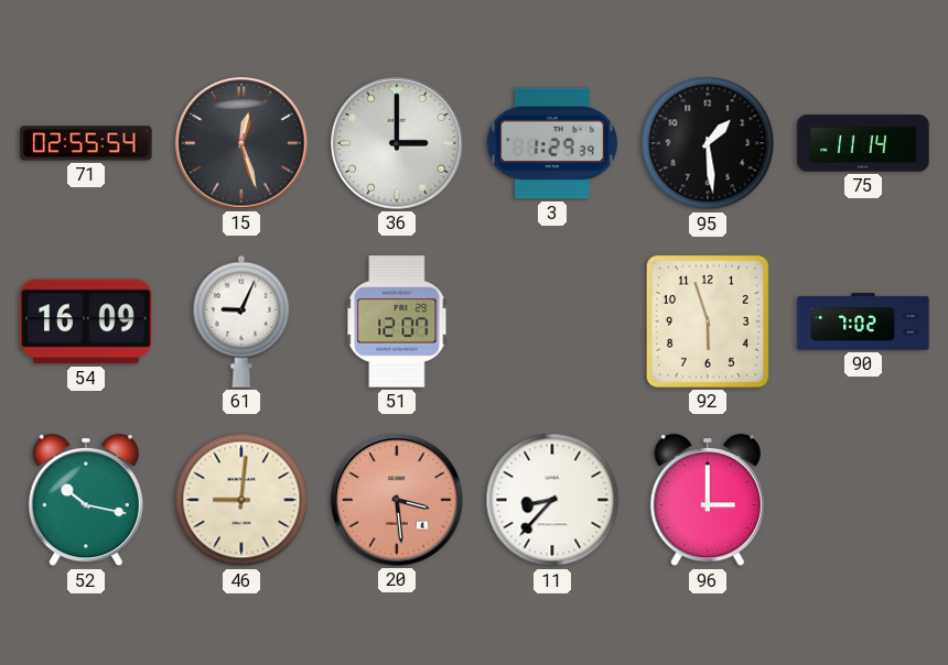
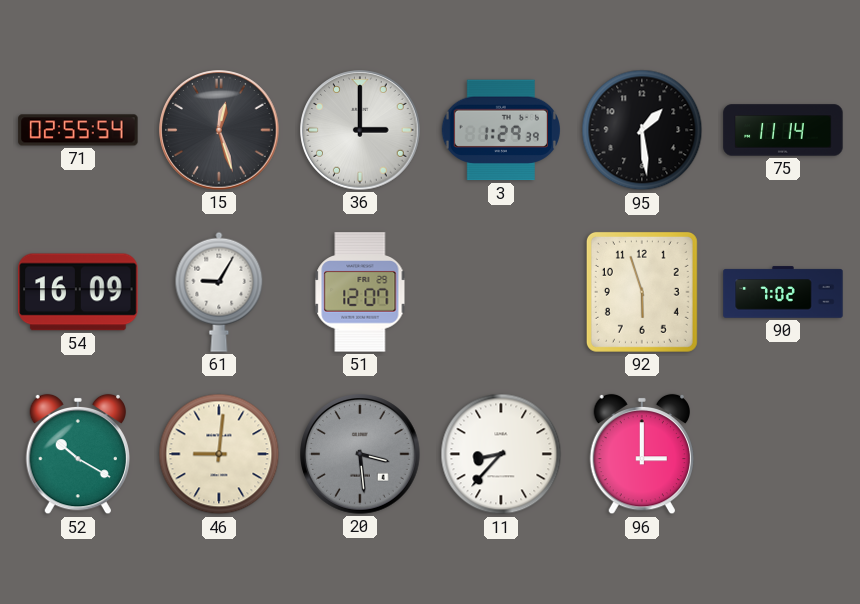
61: 9:04 -> 9:05
52: 10:17 -> 10:20
20 dial: salmon -> grey
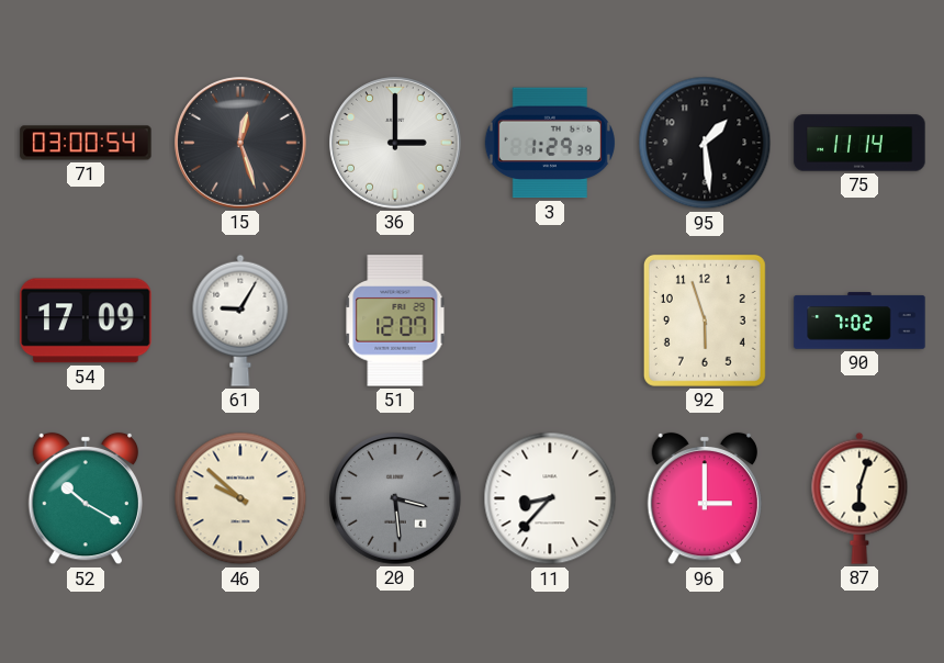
71: 02:55 -> 03:00
54: 16:09 -> 17:09
46: 9:01 -> 9:52
87: none -> 6:03
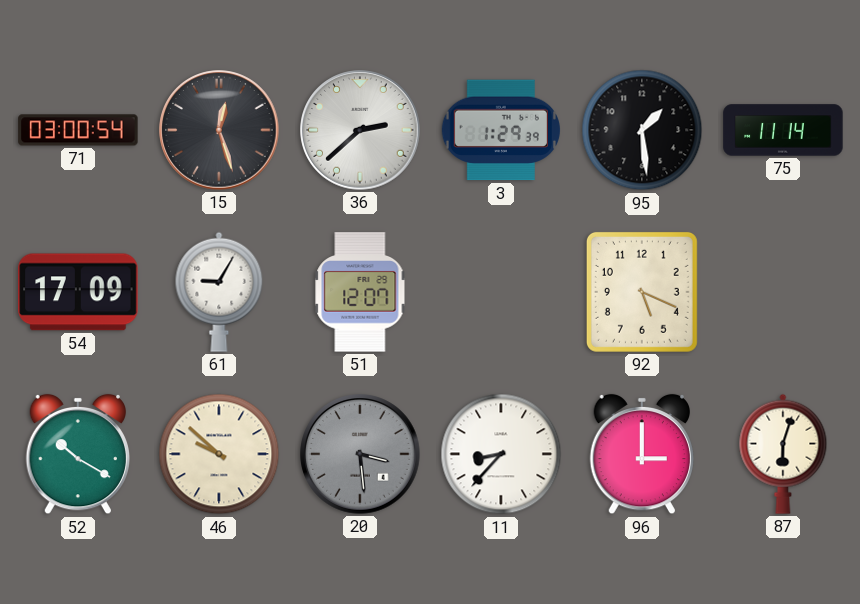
36: 3:00 -> 2:38
92: 5:57 -> 5:19
90: 7:02 -> none
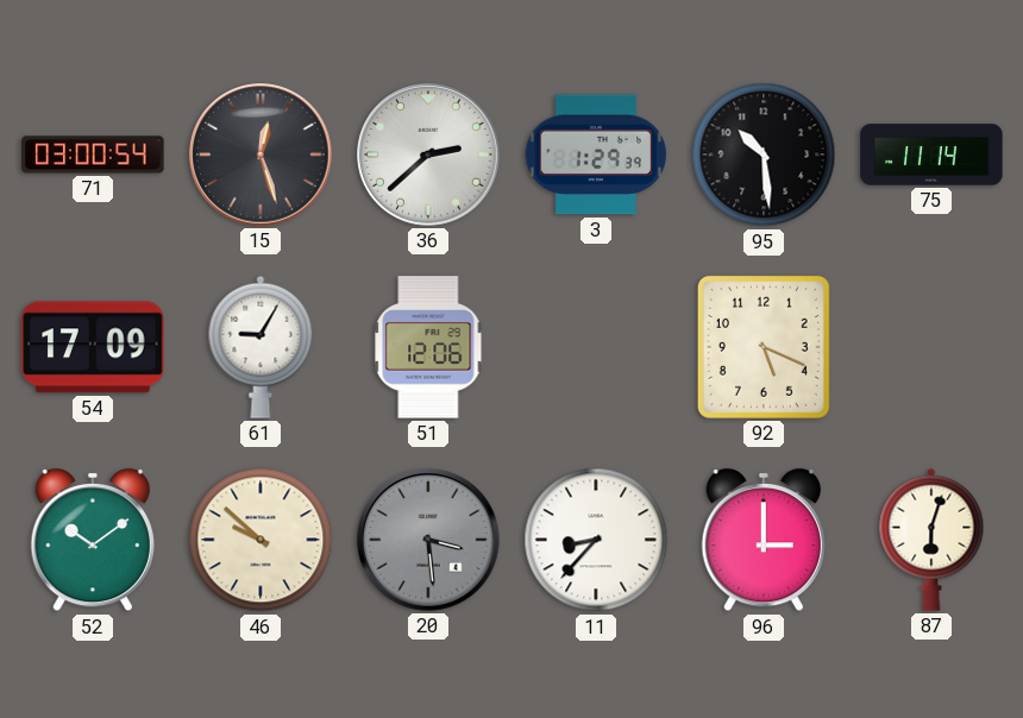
95: 1:29 -> 10:29
51: 12:07 -> 12:06
52: 10:20 -> 10:09
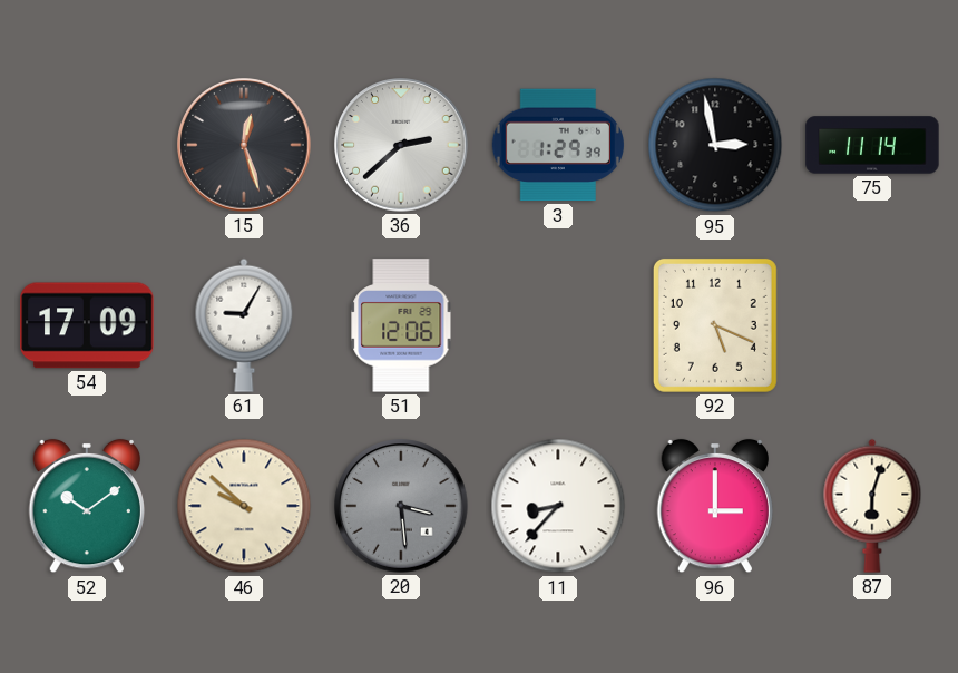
71: 03:00 -> none
95: 10:29 -> 2:58
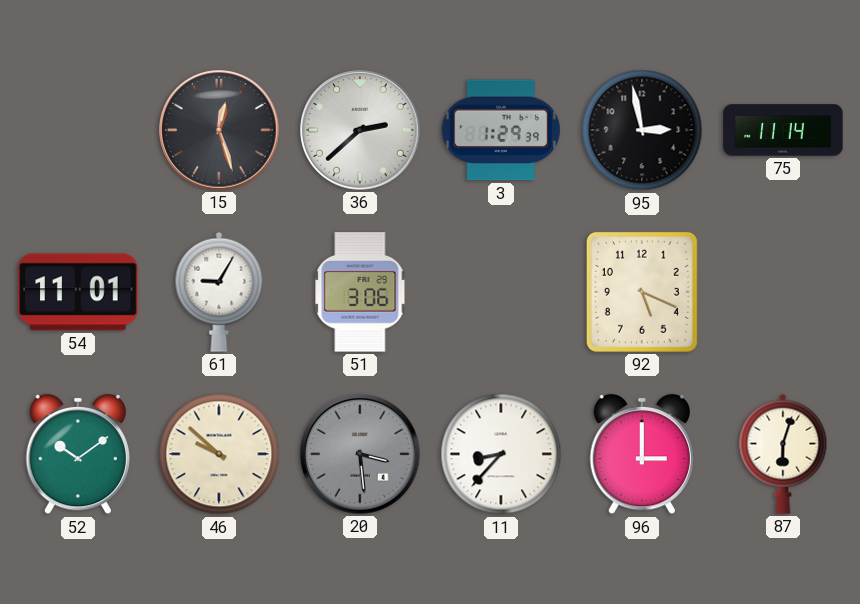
54: 17:09 -> 11:01
51: 12:06 -> 3:06
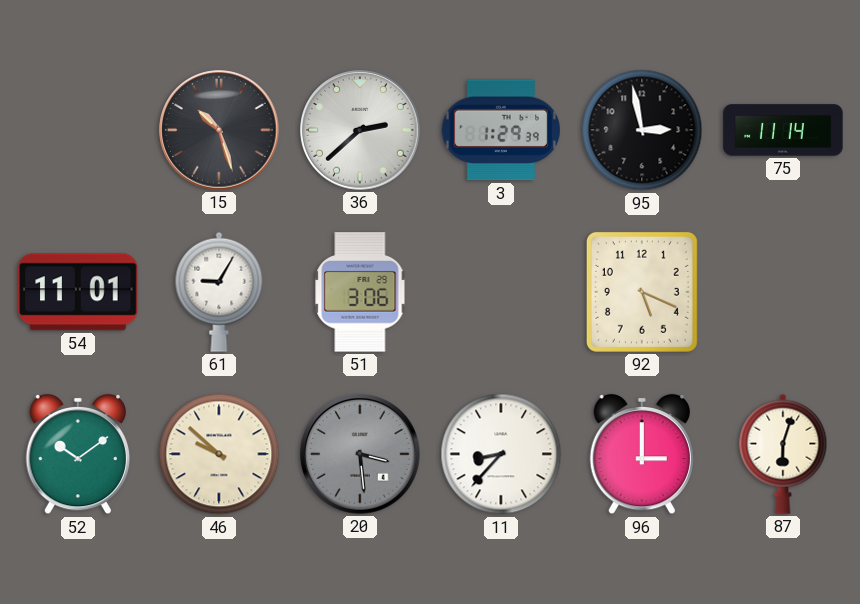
15: 12:27 -> 10:27
